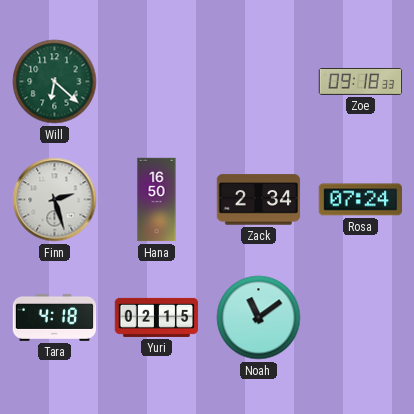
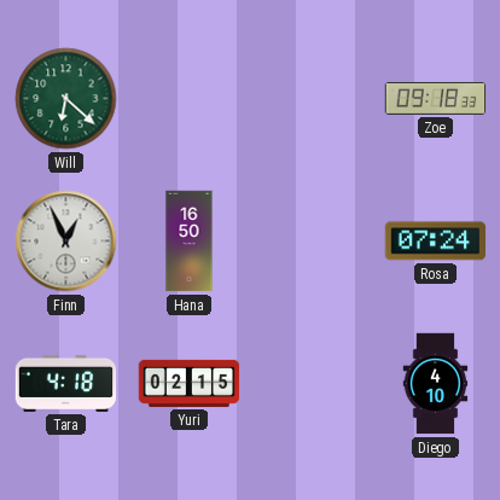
Finn: 2:27 -> 12:56
Zack: 2:34 -> none
Noah: 11:09 -> none
Diego: none -> 4:10
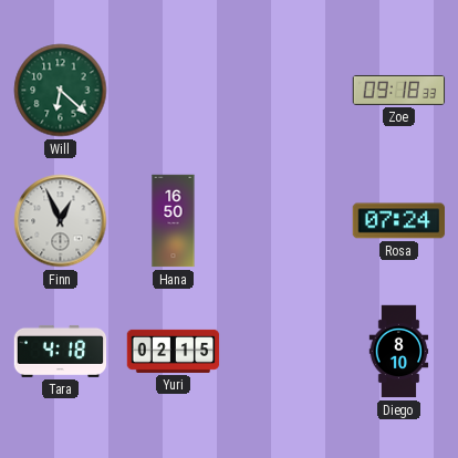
Diego: 4:10 -> 8:10
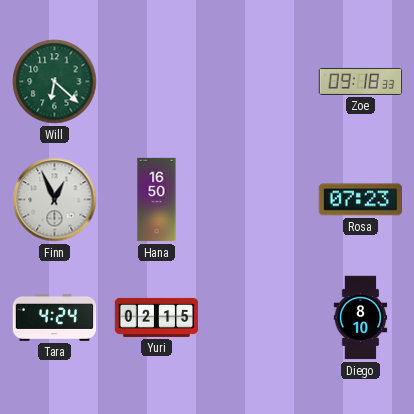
Rosa: 07:24 -> 07:23
Tara: 4:18 -> 4:24
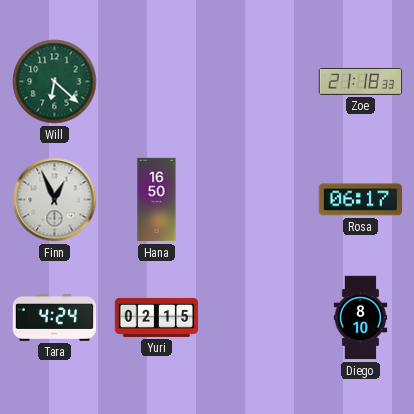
Zoe: 09:18 -> 21:18
Rosa: 07:23 -> 06:17
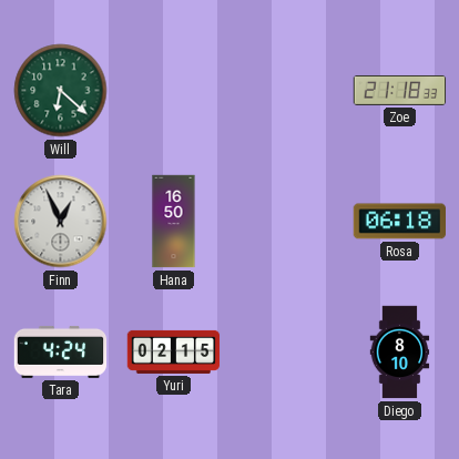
Rosa: 06:17 -> 06:18
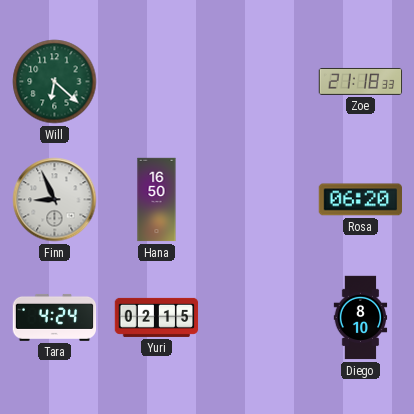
Finn: 12:56 -> 8:56
Rosa: 06:18 -> 06:20
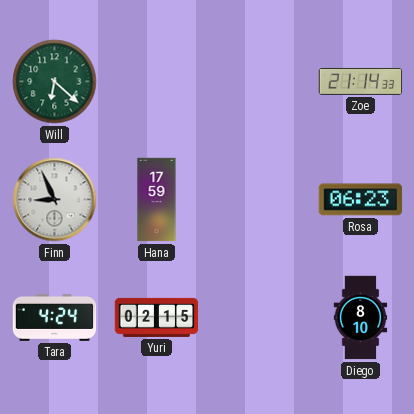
Zoe: 21:18 -> 21:14
Hana: 16:50 -> 17:59
Rosa: 06:20 -> 06:23
